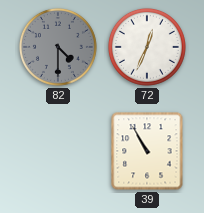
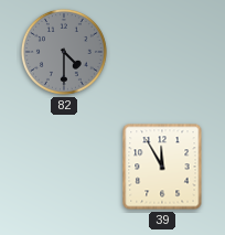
72: 12:34 -> none
39: 10:55 -> 11:55
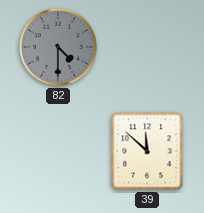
39: 11:55 -> 11:52
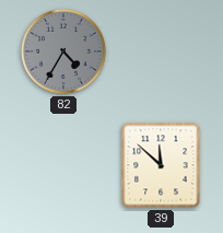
82: 4:30 -> 4:35
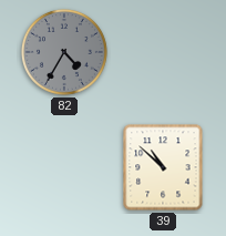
39: 11:52 -> 10:52
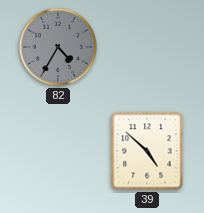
39: 10:52 -> 4:52
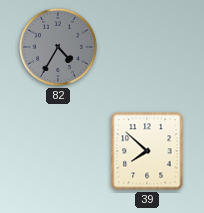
39: 4:52 -> 7:52
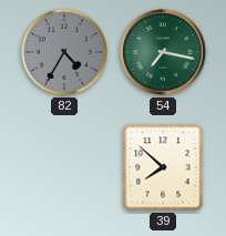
54: none -> 7:17
